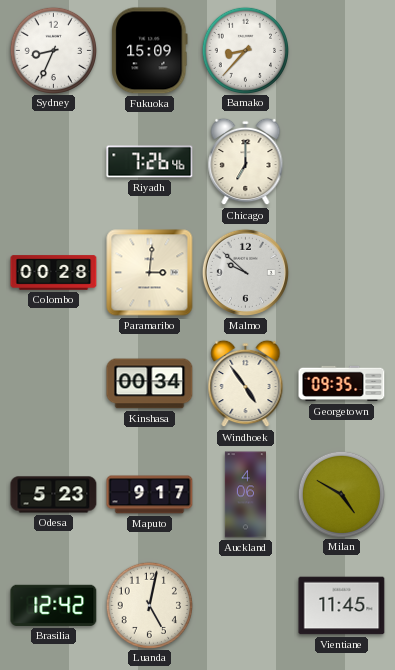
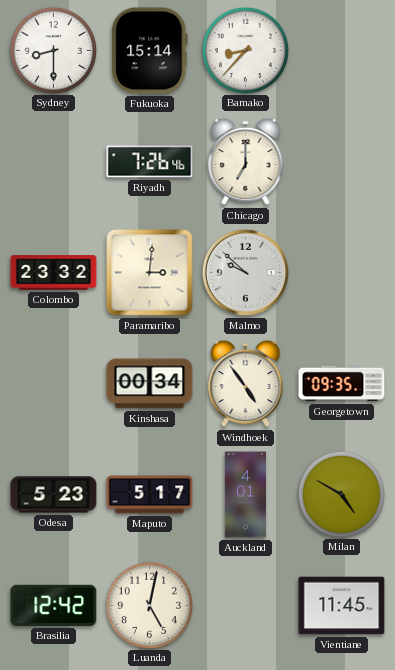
Sydney: 8:34 -> 8:30
Fukuoka: 15:09 -> 15:14
Colombo: 00:28 -> 23:32
Maputo: 9:17 -> 5:17
Auckland: 4:06 -> 4:01
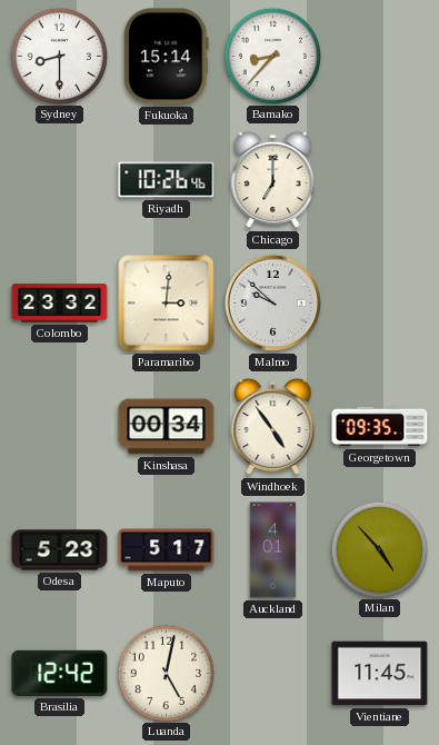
Riyadh: 7:26 -> 10:26
Milan: 4:50 -> 4:53
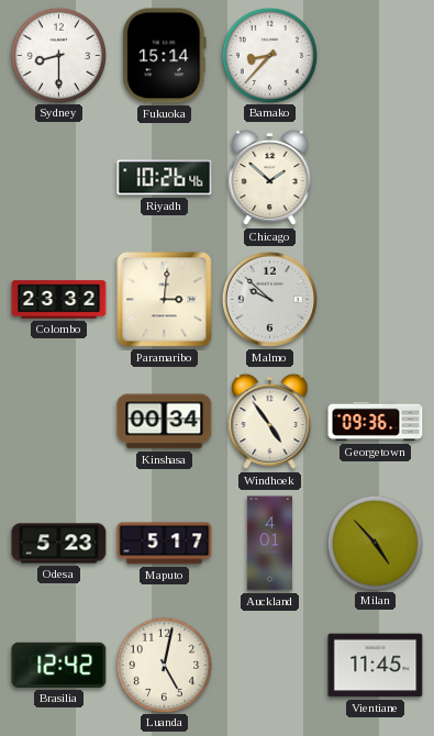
Chicago: 7:00 -> 1:52
Georgetown: 09:35 -> 09:36
